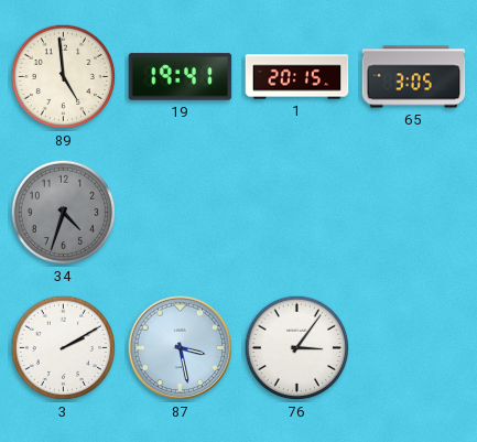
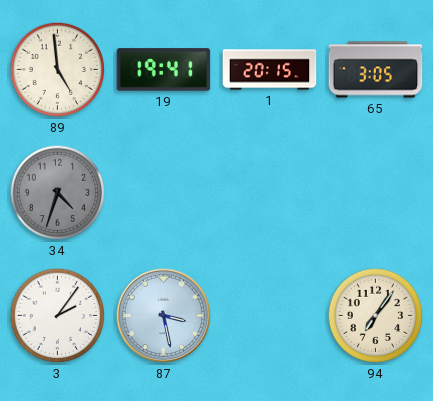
3: 2:10 -> 2:06
76: 3:06 -> none
94: none -> 7:06
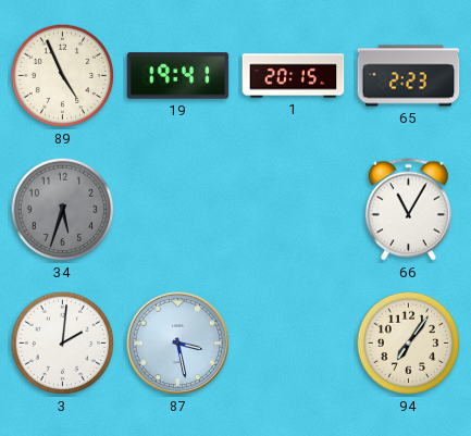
89: 4:59 -> 4:56
65: 3:05 -> 2:23
34: 4:33 -> 5:33
66: none -> 11:05
3: 2:06 -> 2:01
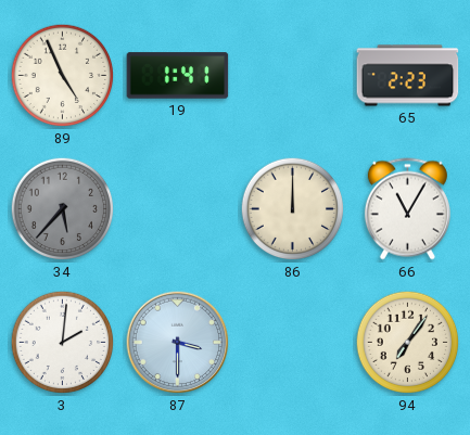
19: 19:41 -> 1:41
1: 20:15 -> none
34: 5:33 -> 5:37
86: none -> 12:00
87: 3:28 -> 3:30
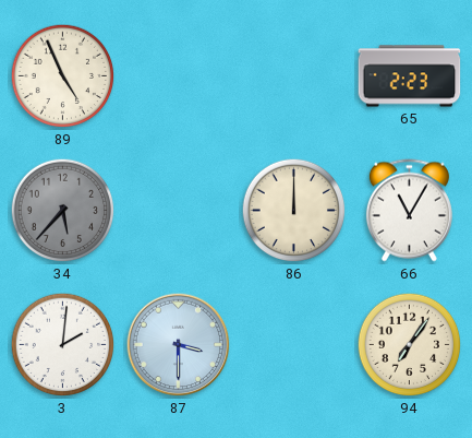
19: 1:41 -> none
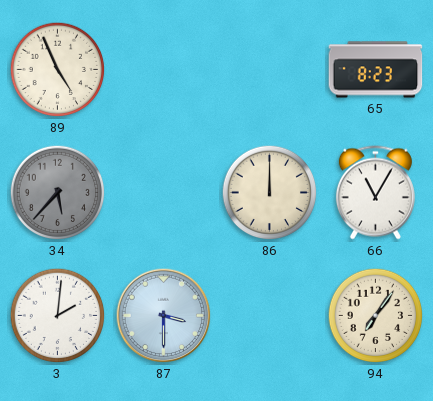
65: 2:23 -> 8:23
